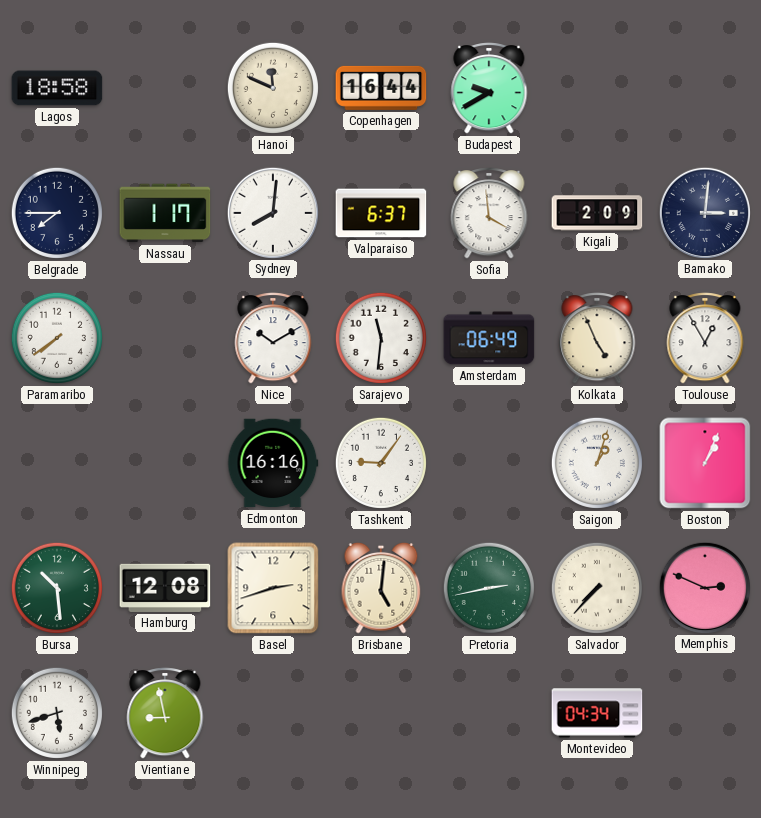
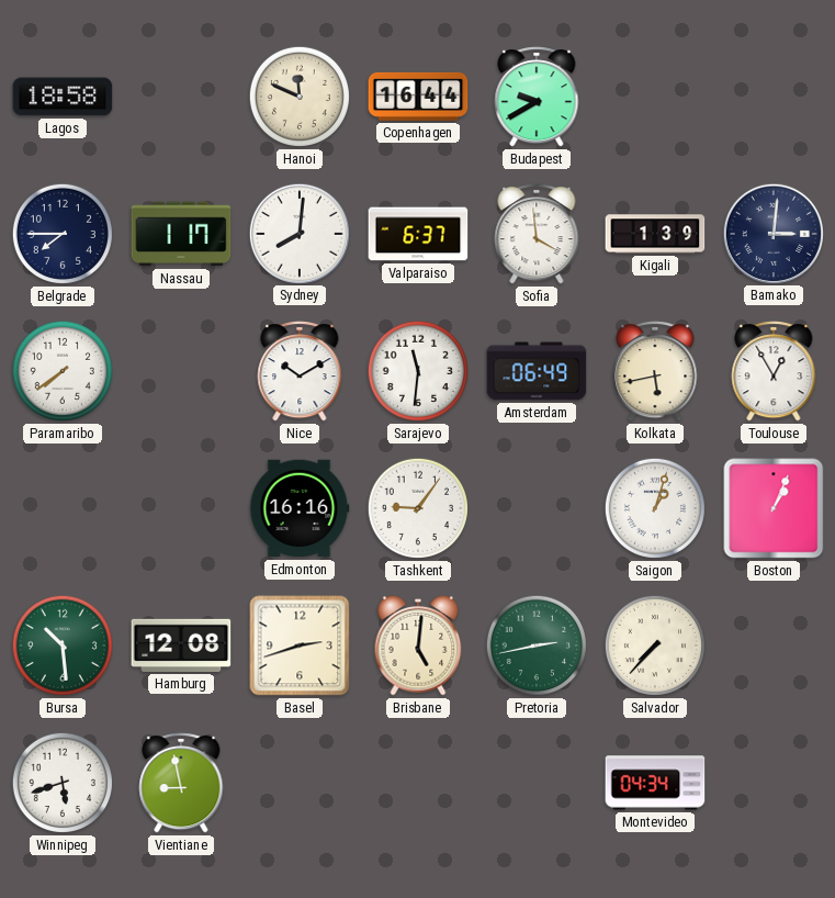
Kigali: 2:09 -> 1:39
Kolkata: 4:56 -> 5:43
Memphis: 2:49 -> none
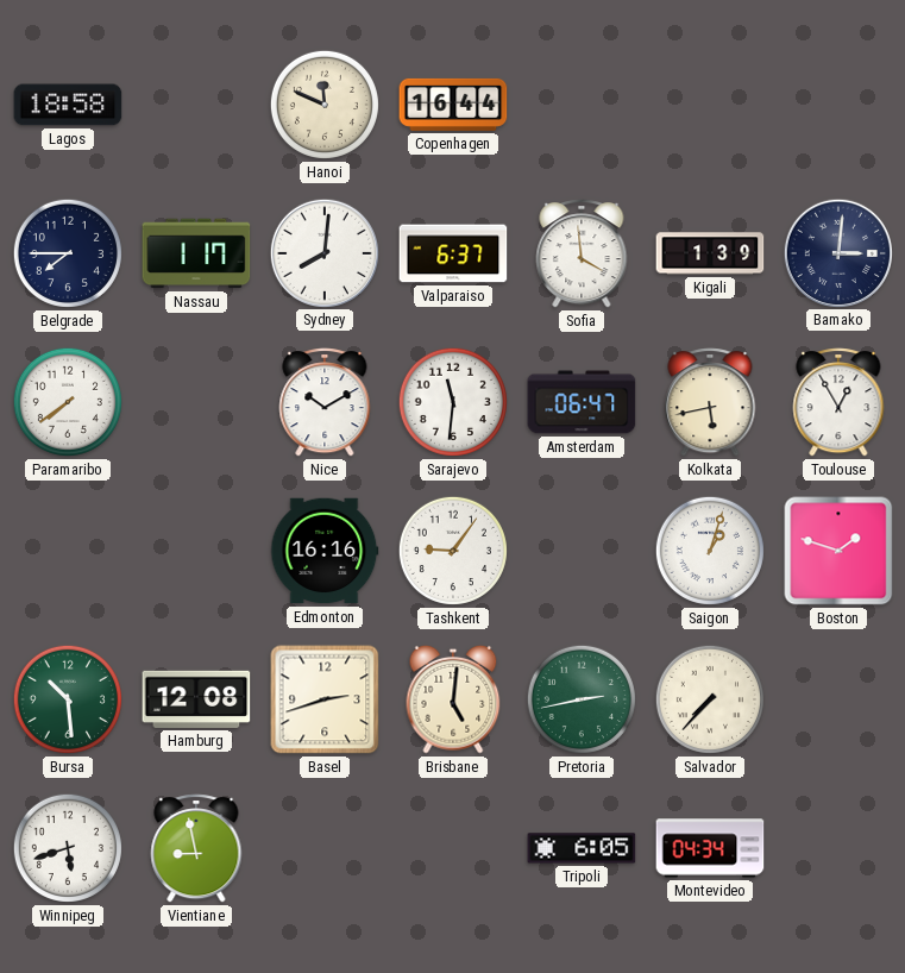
Budapest: 9:40 -> none
Amsterdam: 06:49 -> 06:47
Boston: 1:04 -> 1:48
Tripoli: none -> 6:05
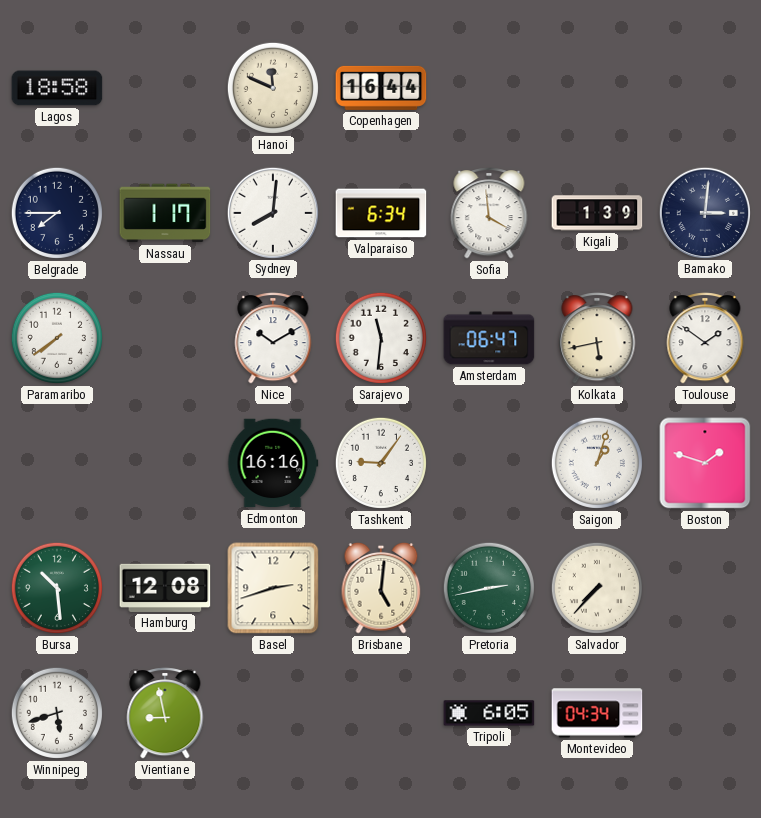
Valparaiso: 6:37 -> 6:34
Toulouse: 12:55 -> 1:51
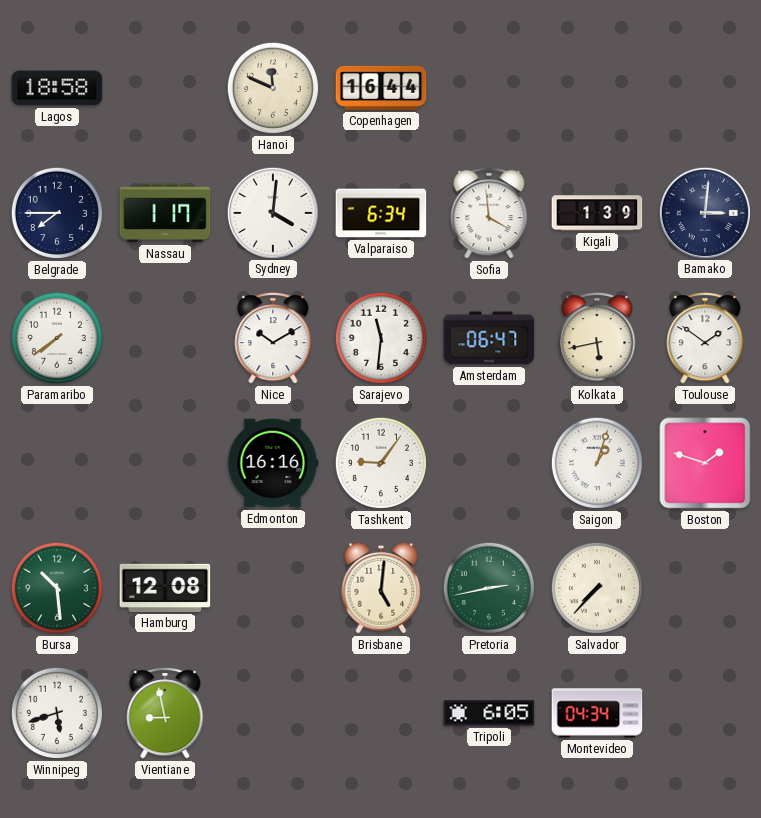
Sydney: 8:01 -> 4:01
Basel: 2:42 -> none
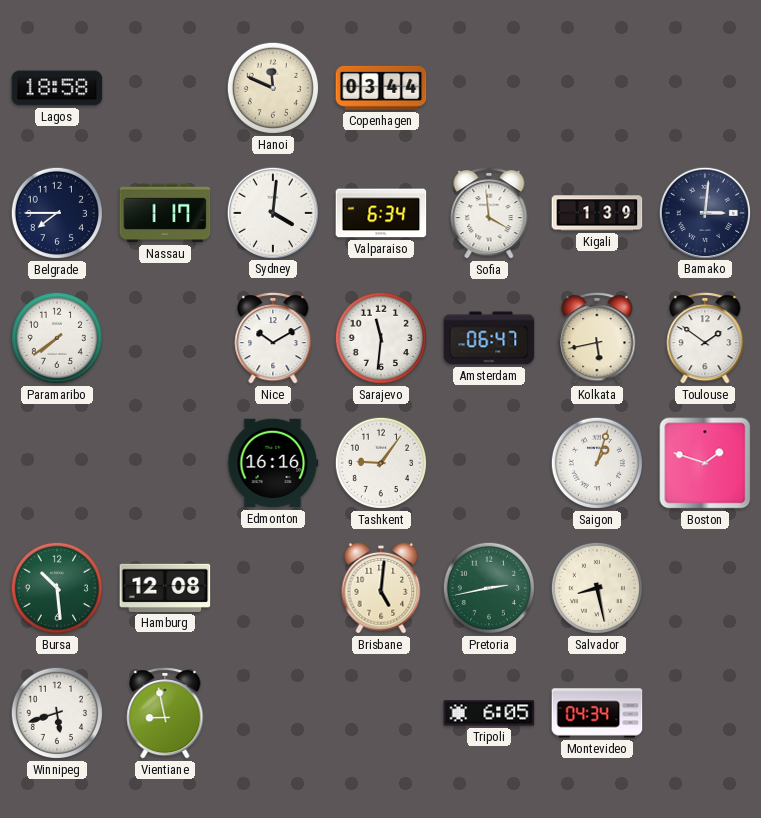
Copenhagen: 16:44 -> 03:44
Salvador: 7:37 -> 8:28
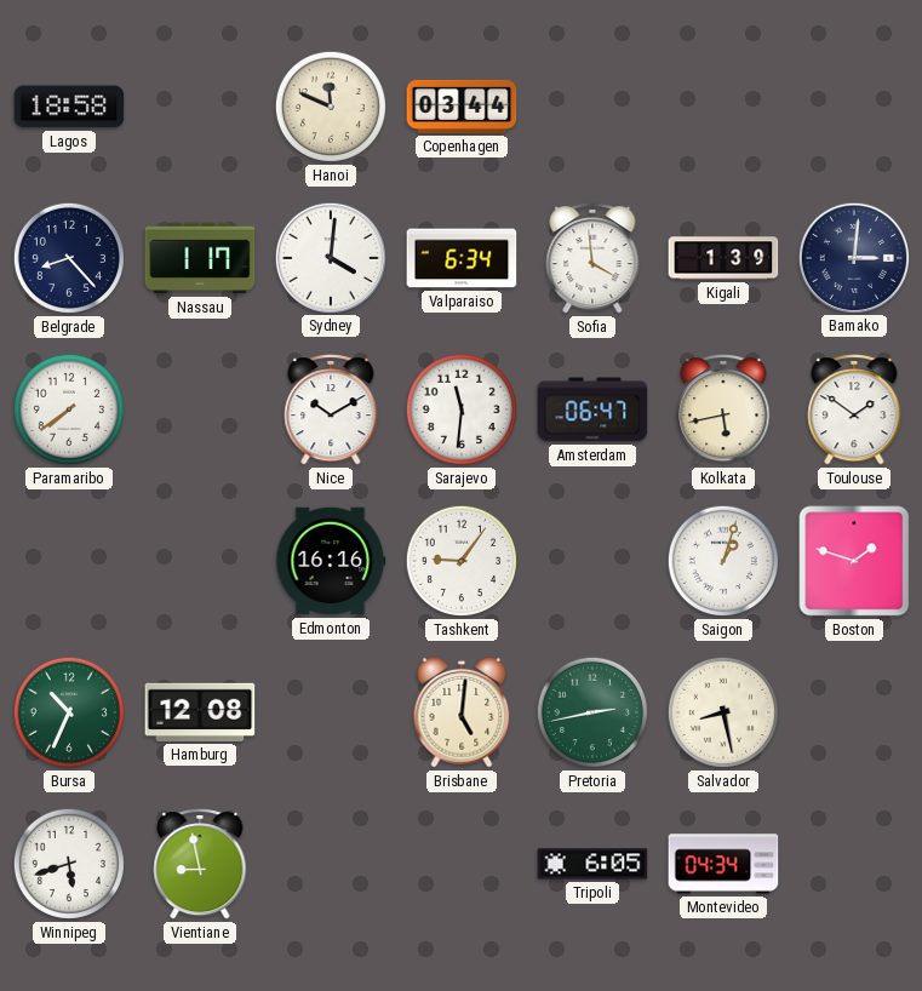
Belgrade: 7:45 -> 8:23
Bursa: 10:29 -> 10:34
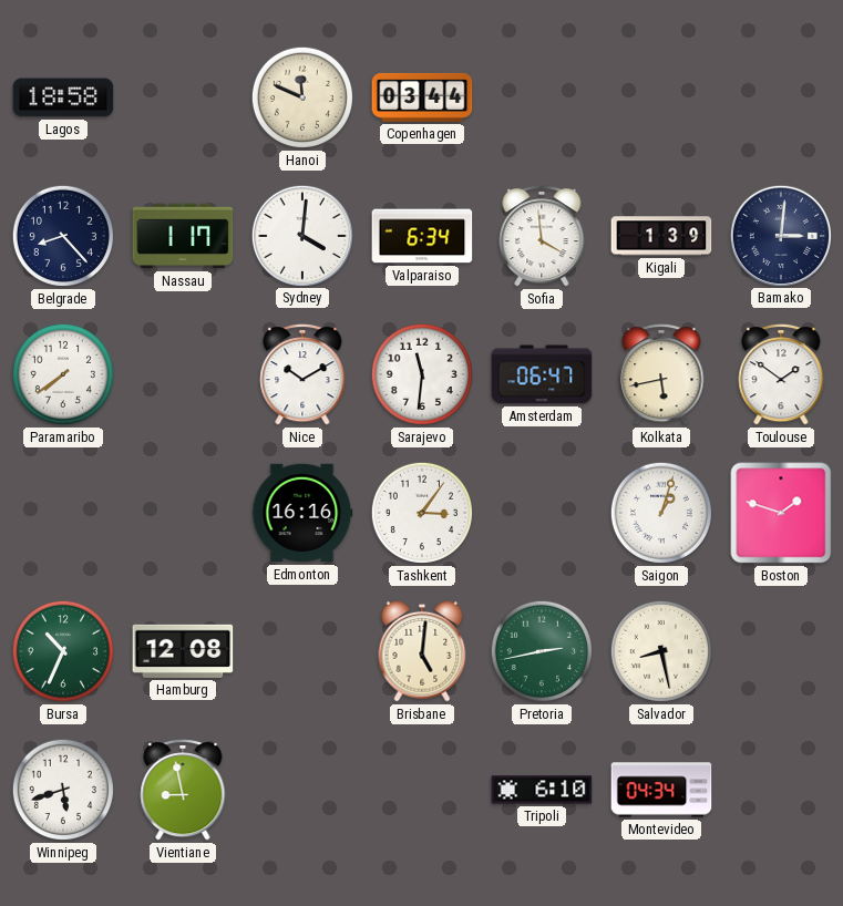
Tashkent: 9:06 -> 3:06
Tripoli: 6:05 -> 6:10
